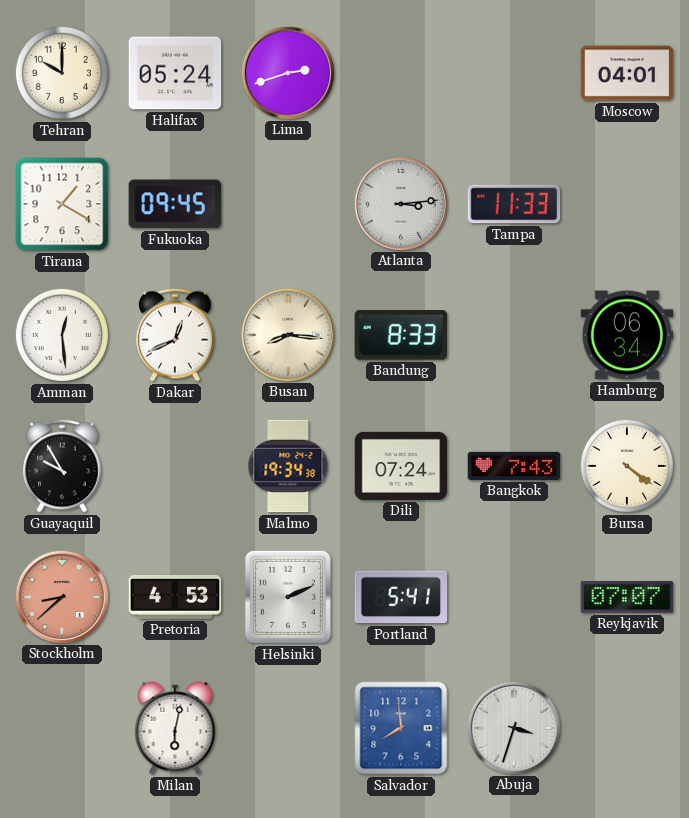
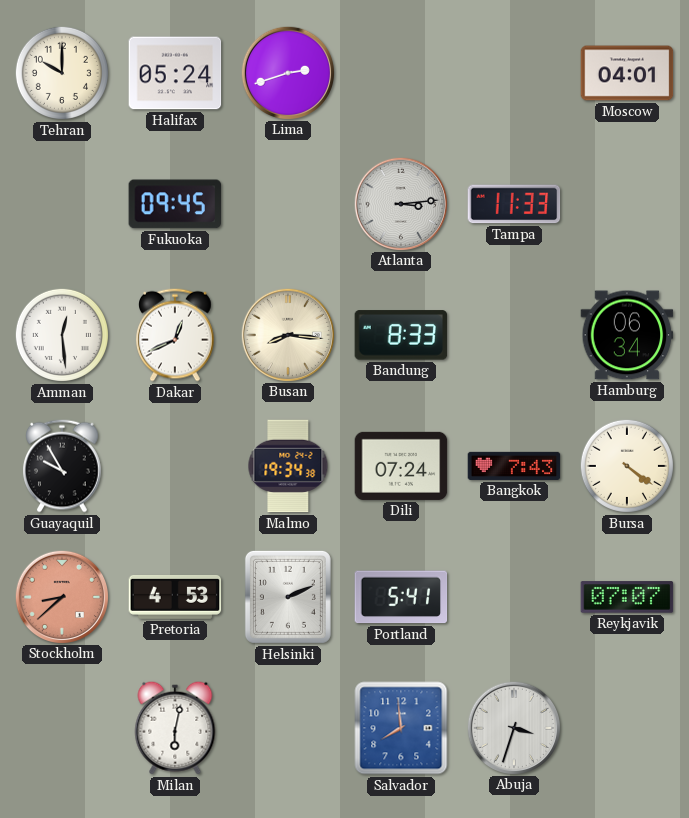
Tirana: 1:20 -> none
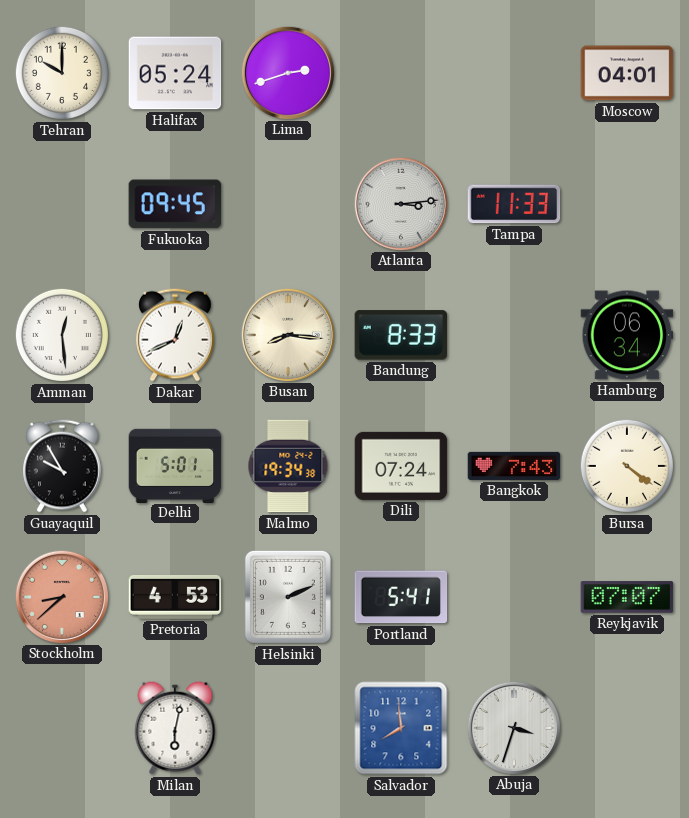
Delhi: none -> 5:01
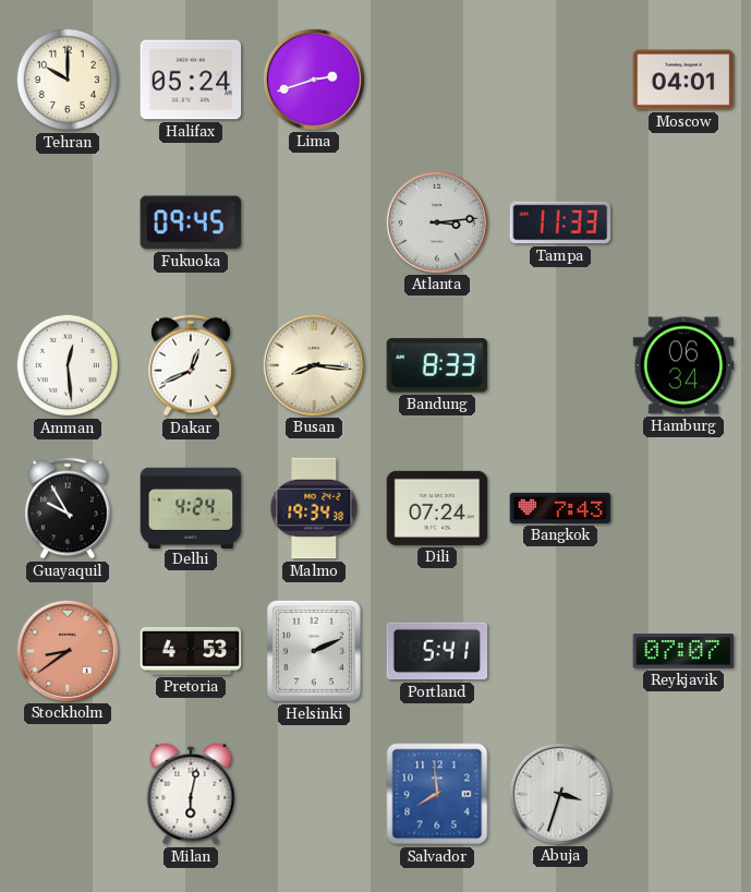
Delhi: 5:01 -> 4:24
Bursa: 4:21 -> none
Stockholm: 8:38 -> 8:39
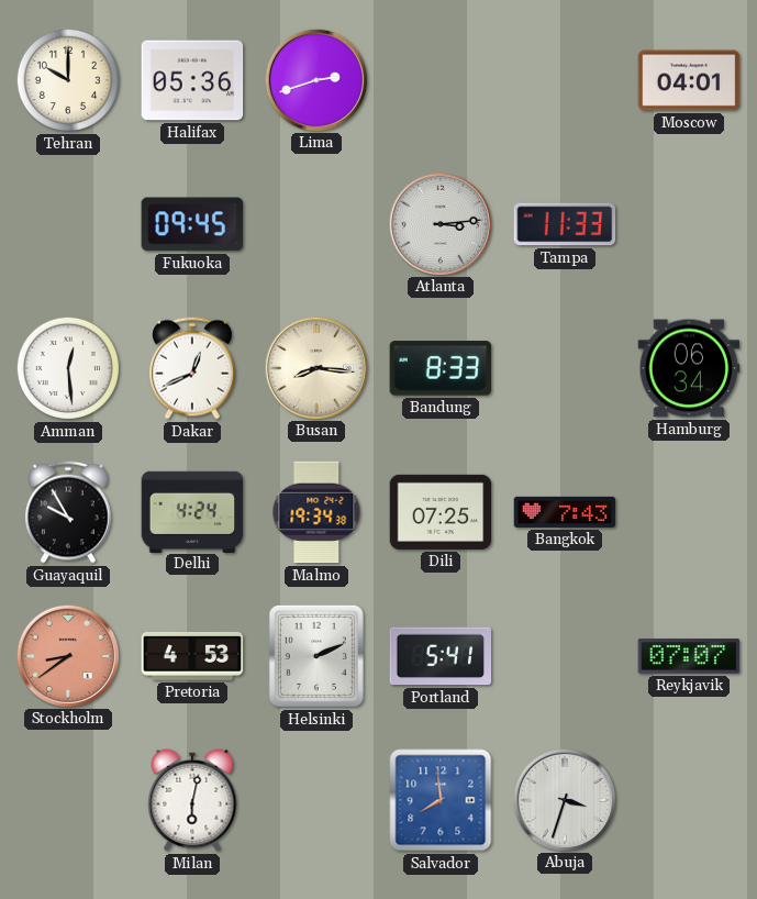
Halifax: 05:24 -> 05:36
Dili: 07:24 -> 07:25
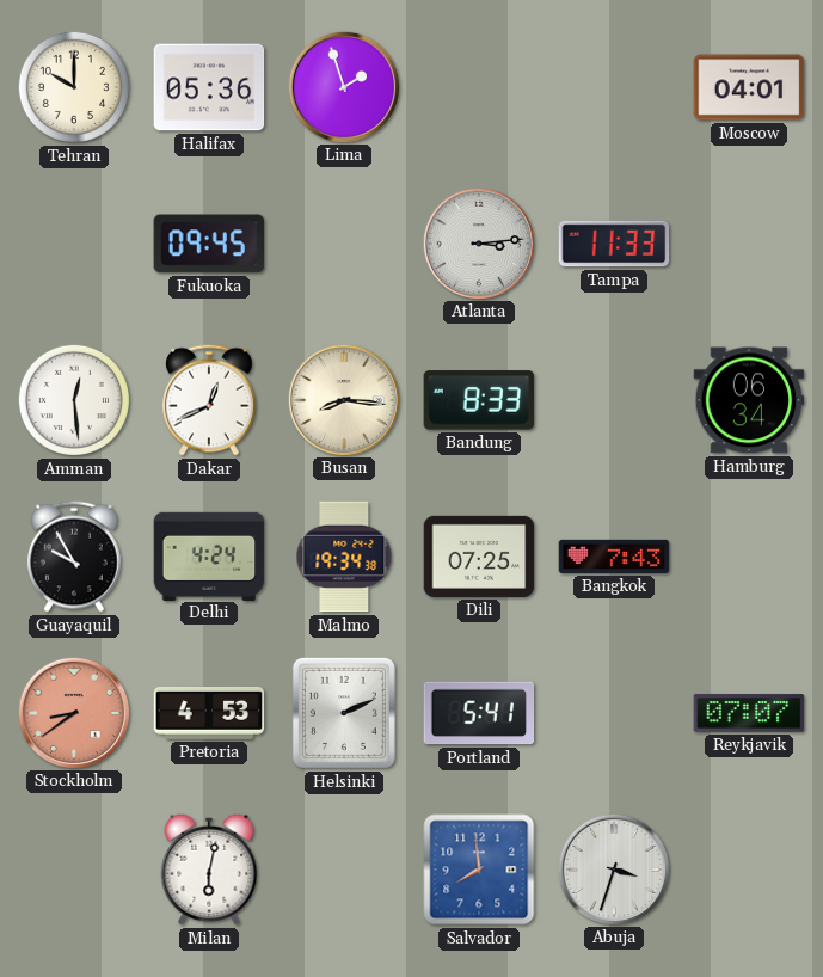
Lima: 2:42 -> 1:57
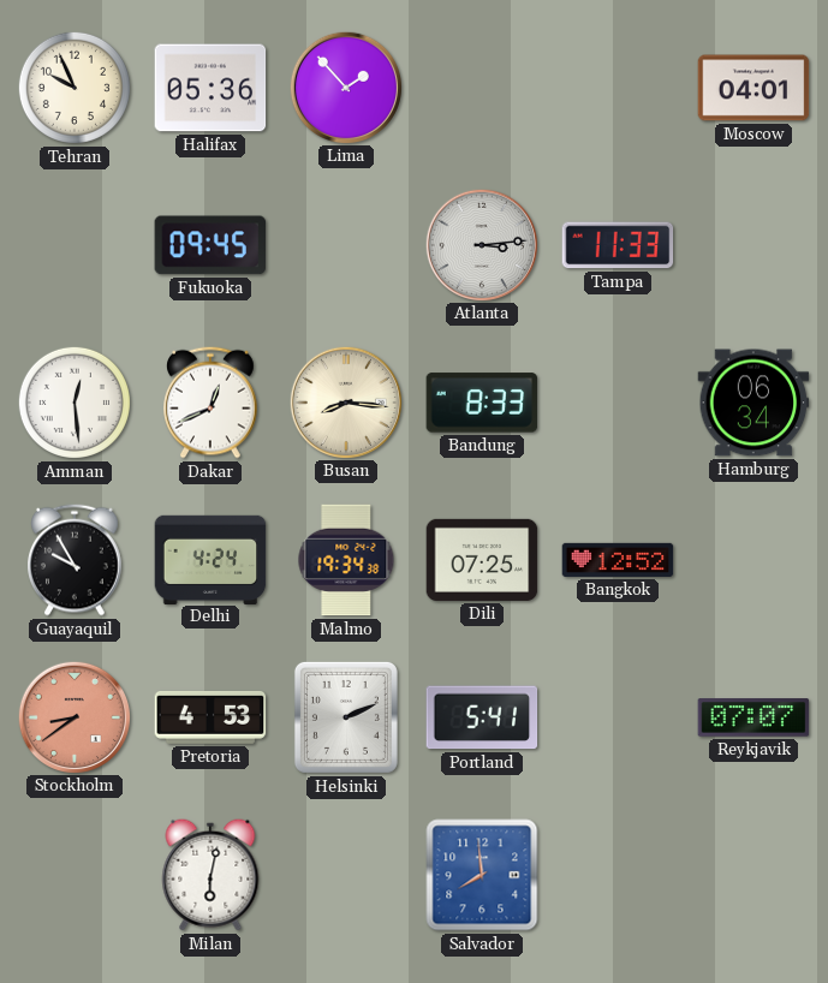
Tehran: 10:00 -> 9:56
Lima: 1:57 -> 1:53
Bangkok: 7:43 -> 12:52
Abuja: 3:33 -> none
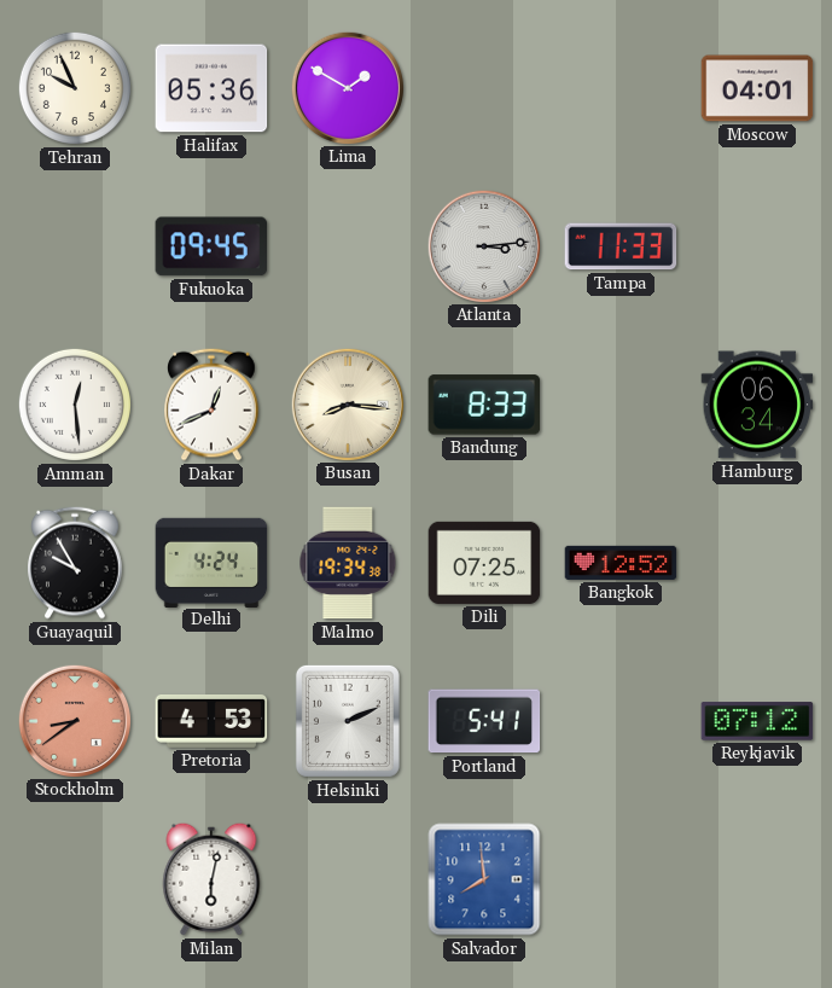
Lima: 1:53 -> 1:50
Reykjavik: 07:07 -> 07:12
